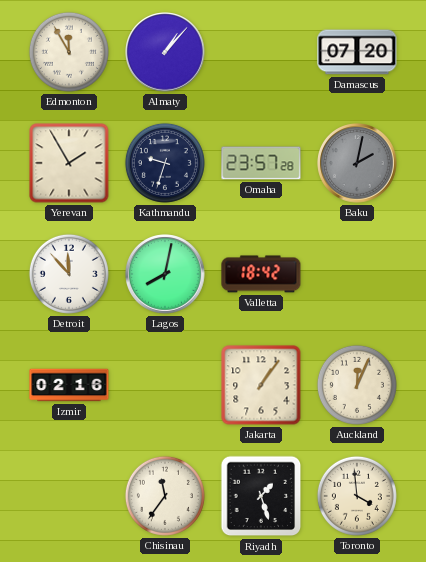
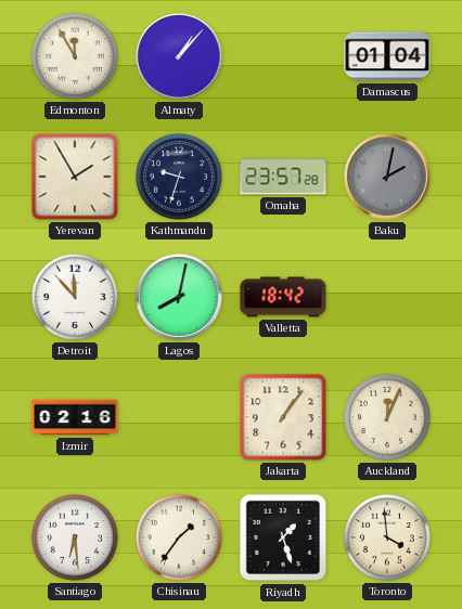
Damascus: 07:20 -> 01:04
Santiago: none -> 6:29
Chisinau: 11:36 -> 1:36
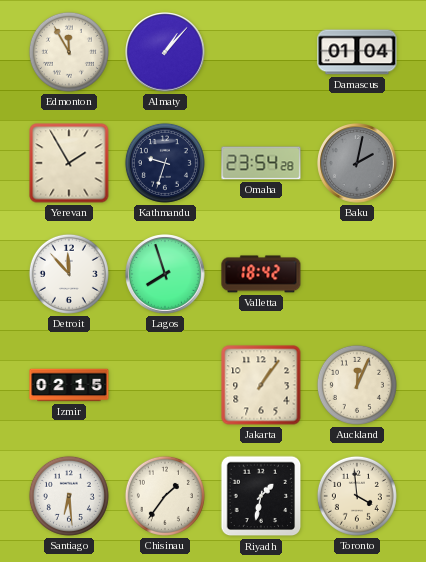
Omaha: 23:57 -> 23:54
Lagos: 8:02 -> 7:57
Izmir: 02:16 -> 02:15
Riyadh: 1:27 -> 1:32
